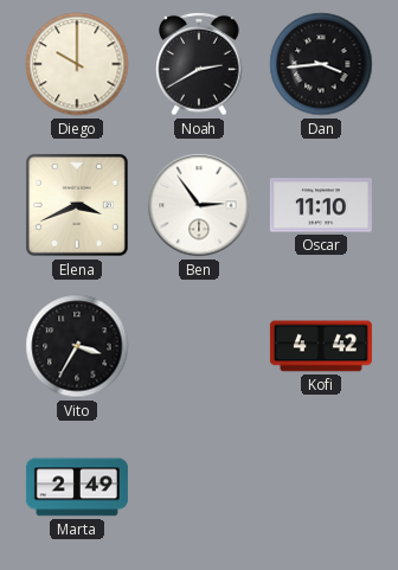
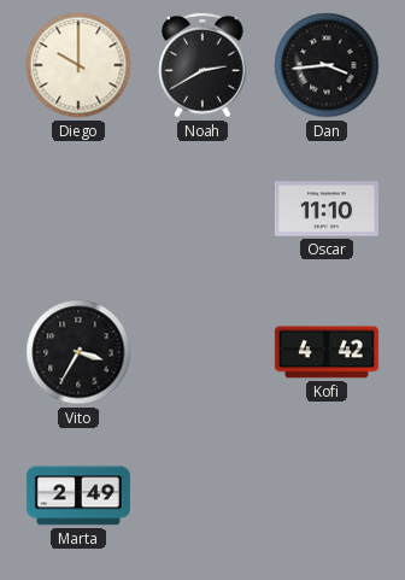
Elena: 3:41 -> none
Ben: 2:54 -> none
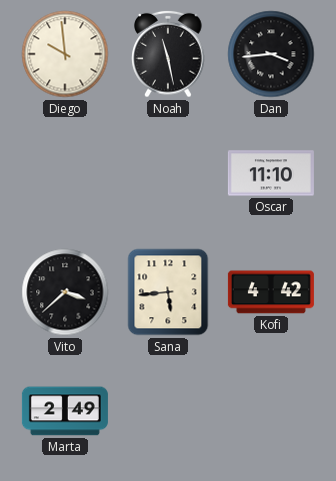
Diego: 10:00 -> 9:59
Noah: 2:40 -> 11:28
Vito: 3:35 -> 3:38
Sana: none -> 5:44
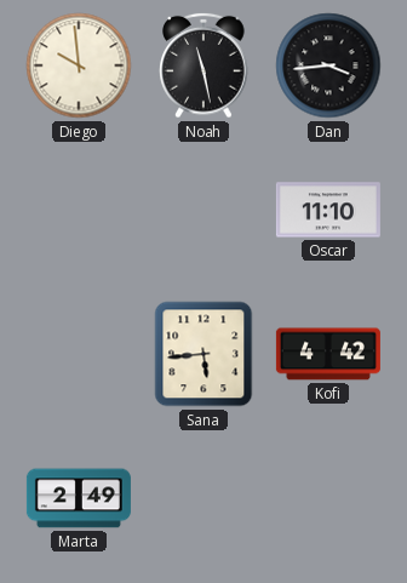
Vito: 3:38 -> none
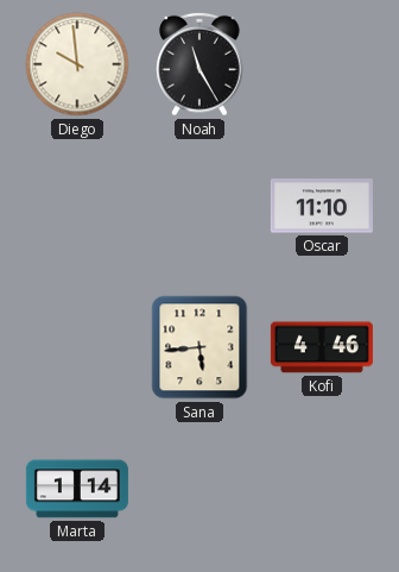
Noah: 11:28 -> 11:25
Dan: 3:44 -> none
Kofi: 4:42 -> 4:46
Marta: 2:49 -> 1:14
